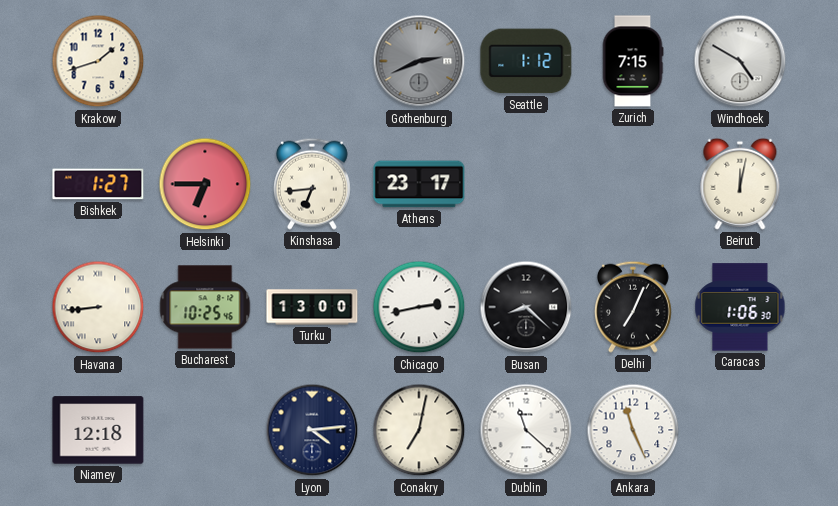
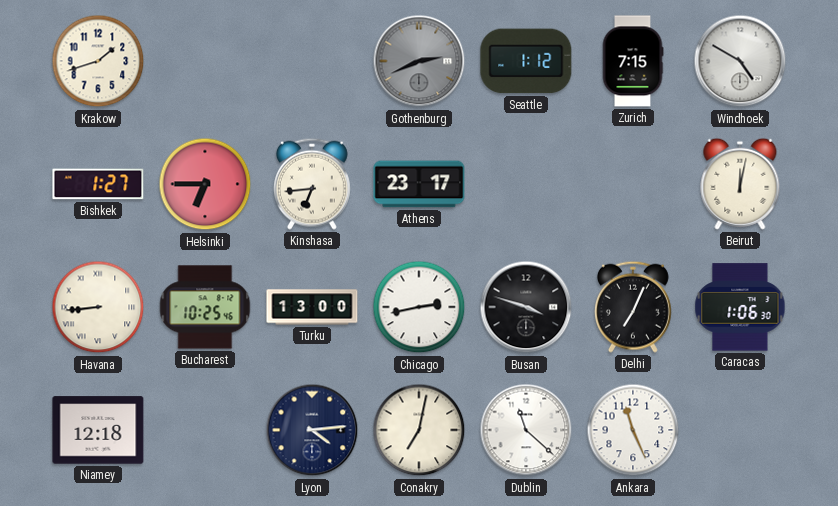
Busan: 8:22 -> 3:48
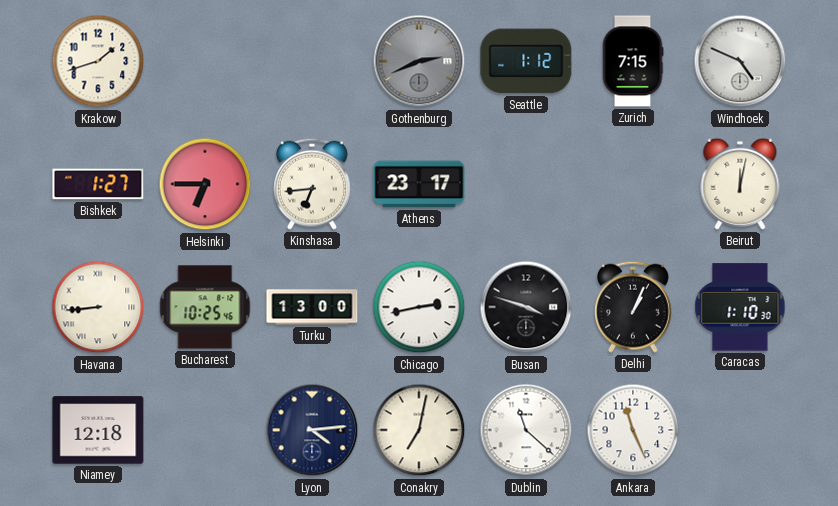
Windhoek: 4:50 -> 4:49
Delhi: 7:04 -> 1:04
Caracas: 1:06 -> 1:10
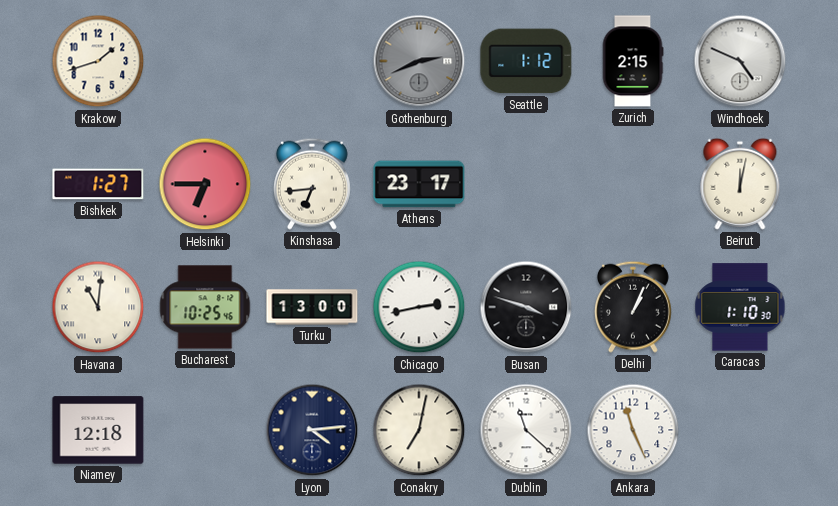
Zurich: 7:15 -> 2:15
Havana: 8:44 -> 11:01
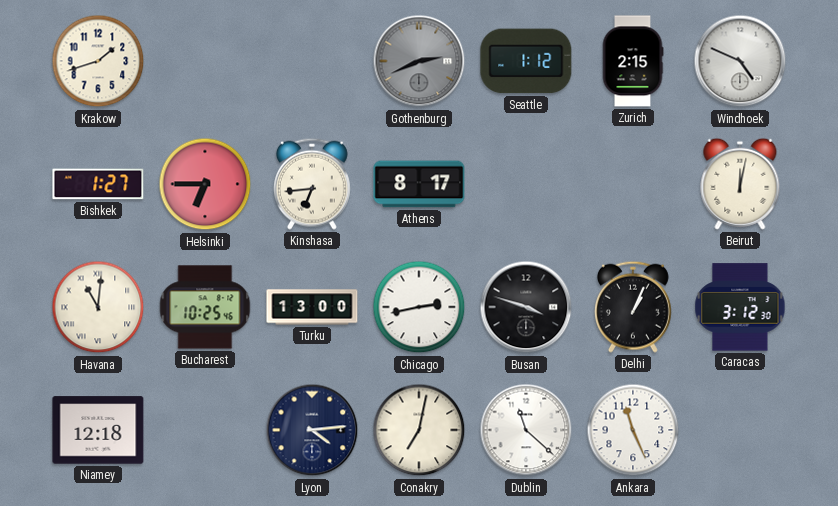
Athens: 23:17 -> 8:17
Caracas: 1:10 -> 3:12
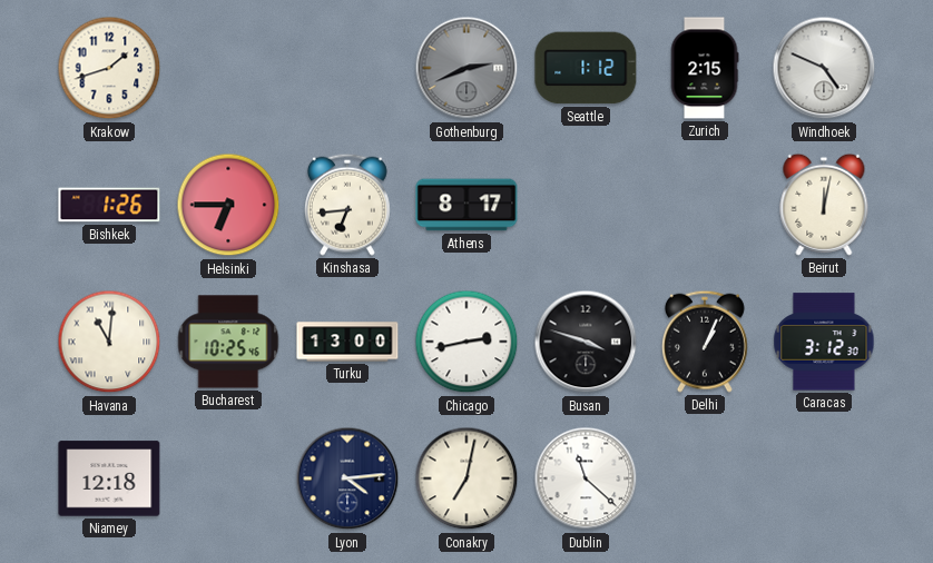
Bishkek: 1:27 -> 1:26
Ankara: 11:26 -> none
